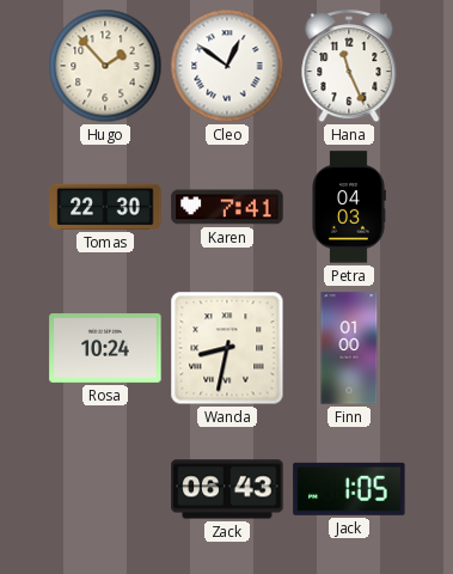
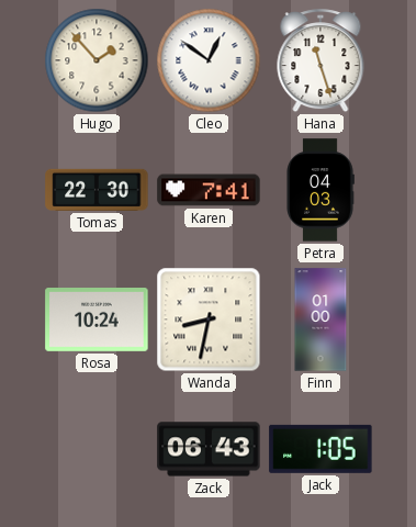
Hana: 11:26 -> 11:27
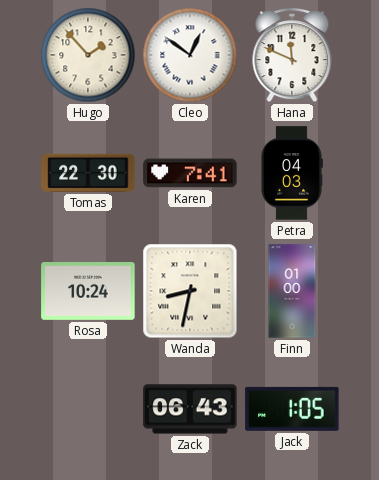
Hana: 11:27 -> 11:49
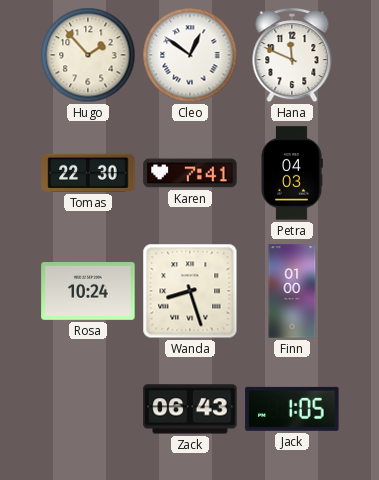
Wanda: 8:32 -> 8:27
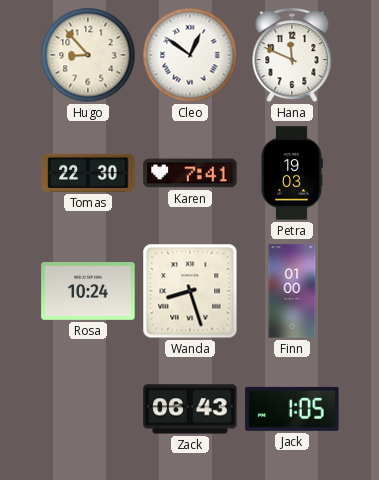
Hugo: 1:53 -> 8:53
Petra: 04:03 -> 19:03
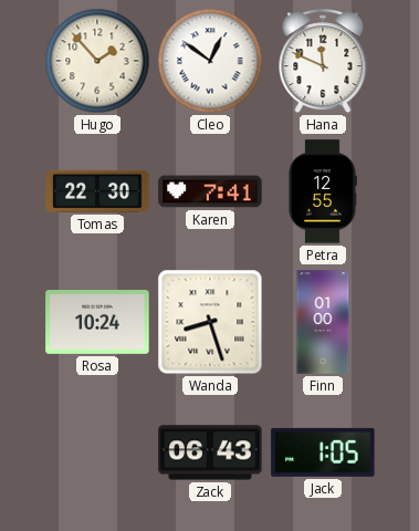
Hugo: 8:53 -> 1:53
Petra: 19:03 -> 12:55
